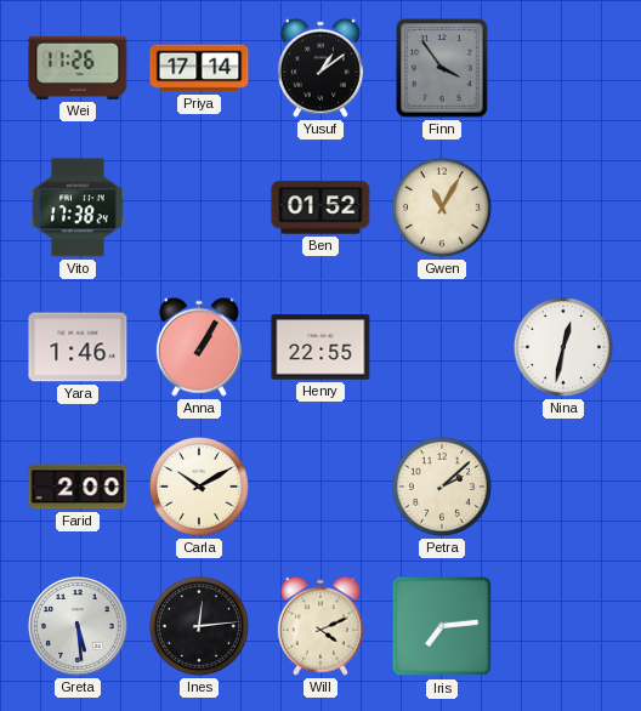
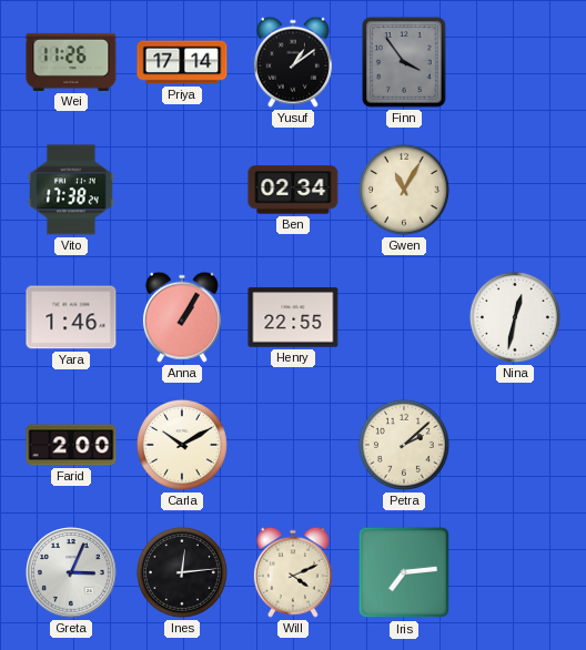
Ben: 01:52 -> 02:34
Greta: 5:29 -> 3:04
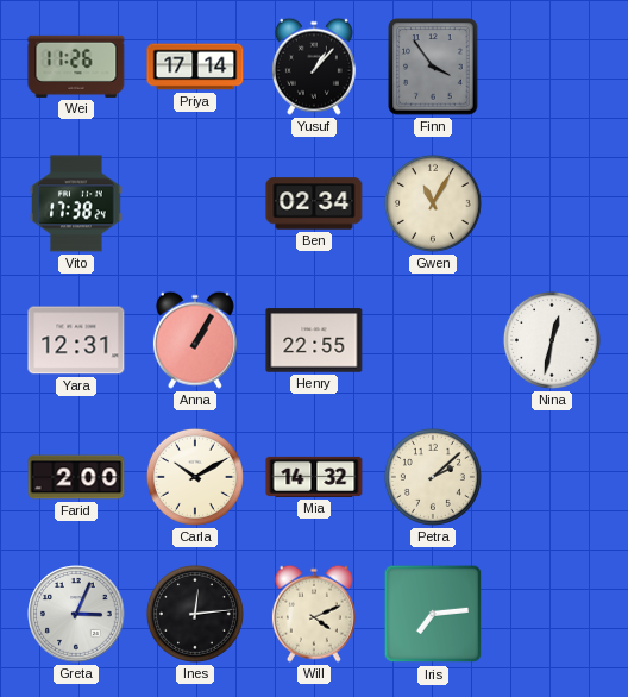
Yusuf: 1:09 -> 1:07
Yara: 1:46 -> 12:31
Mia: none -> 14:32
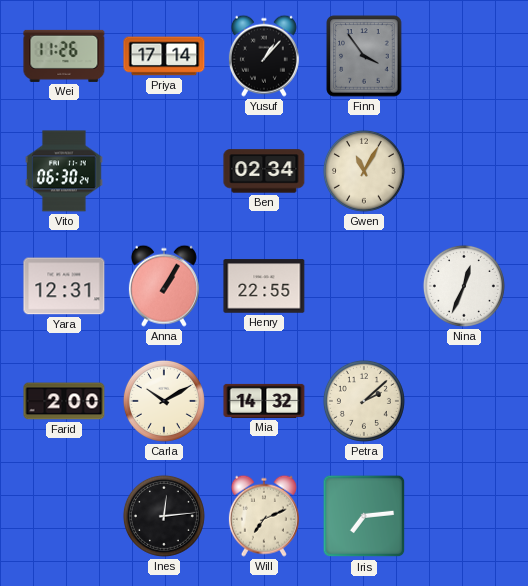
Vito: 17:38 -> 06:30
Nina: 12:32 -> 12:34
Greta: 3:04 -> none
Will: 4:11 -> 7:11
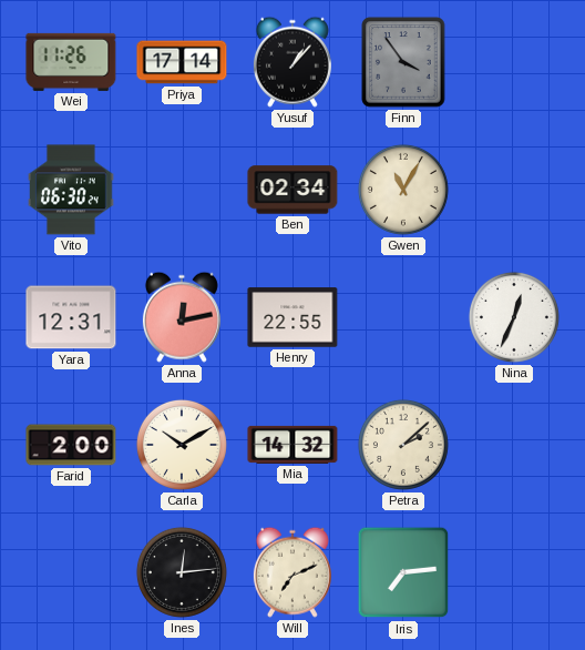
Anna: 1:05 -> 12:13
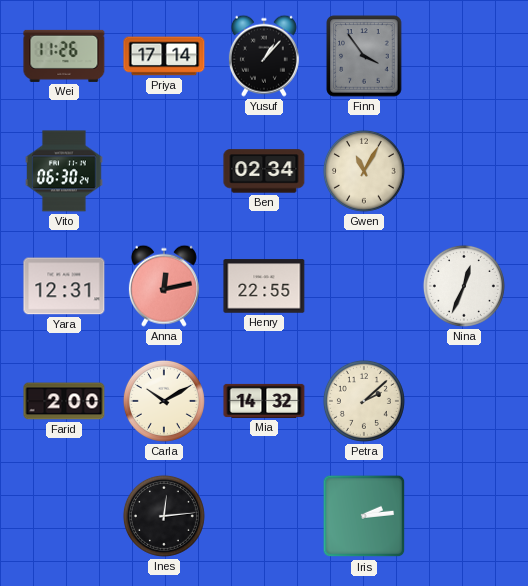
Will: 7:11 -> none
Iris: 7:14 -> 2:14
